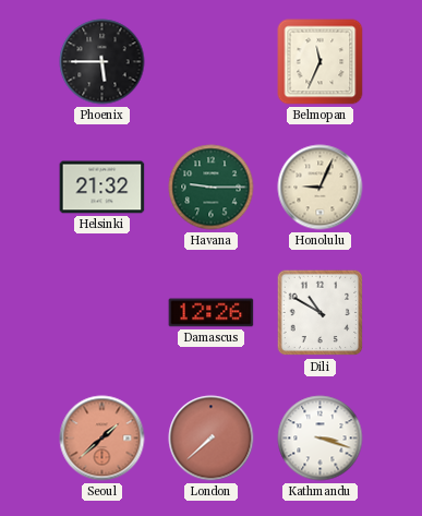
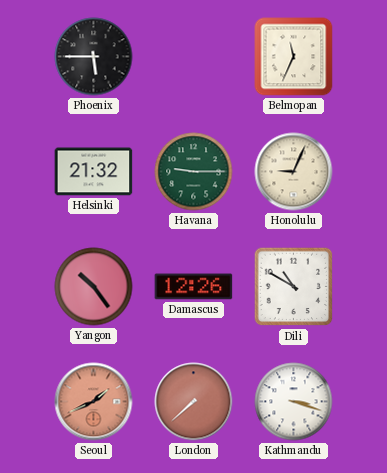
Yangon: none -> 10:24
Seoul: 1:38 -> 1:41
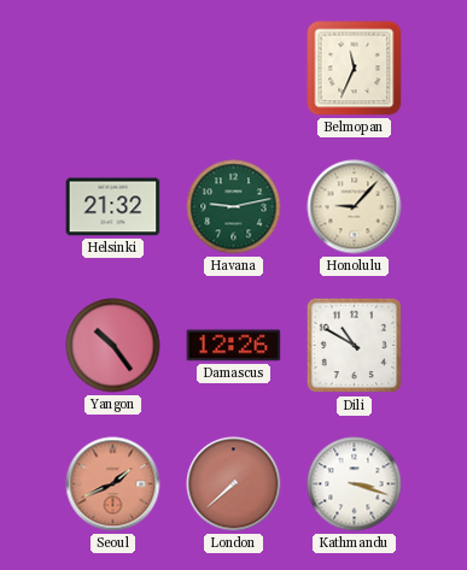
Phoenix: 5:45 -> none
Havana: 9:15 -> 9:13
Honolulu: 9:04 -> 9:07
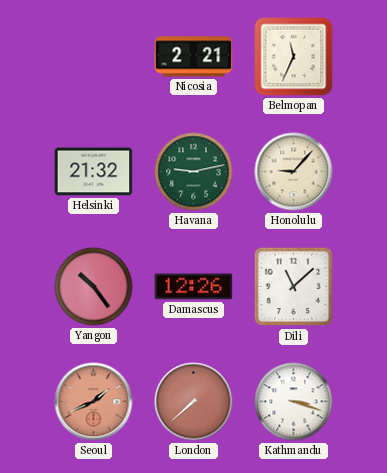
Nicosia: none -> 2:21
Dili: 10:50 -> 11:08
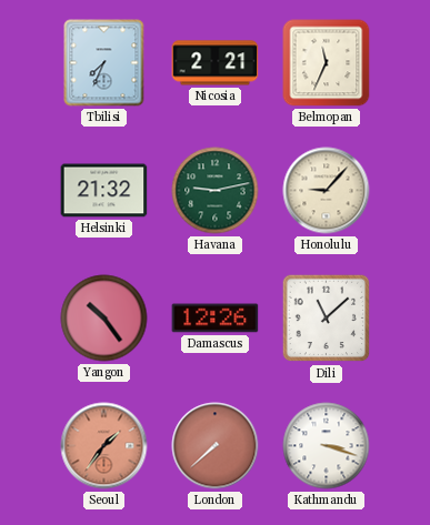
Tbilisi: none -> 7:34
Seoul: 1:41 -> 1:36
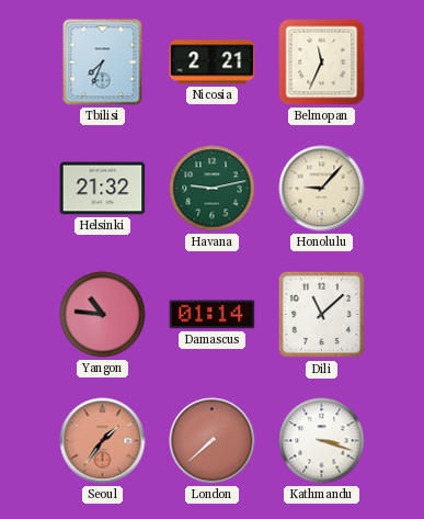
Yangon: 10:24 -> 10:46
Damascus: 12:26 -> 01:14
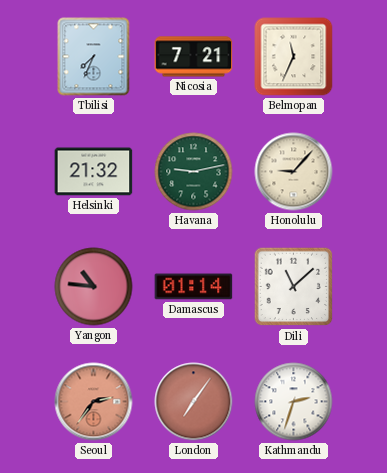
Nicosia: 2:21 -> 7:21
Seoul: 1:36 -> 2:36
London: 7:38 -> 7:06
Kathmandu: 3:18 -> 2:33
